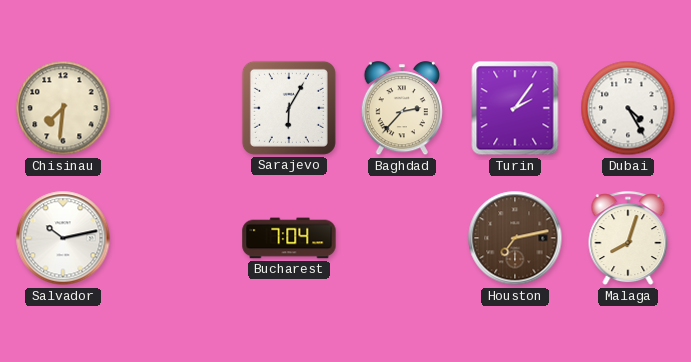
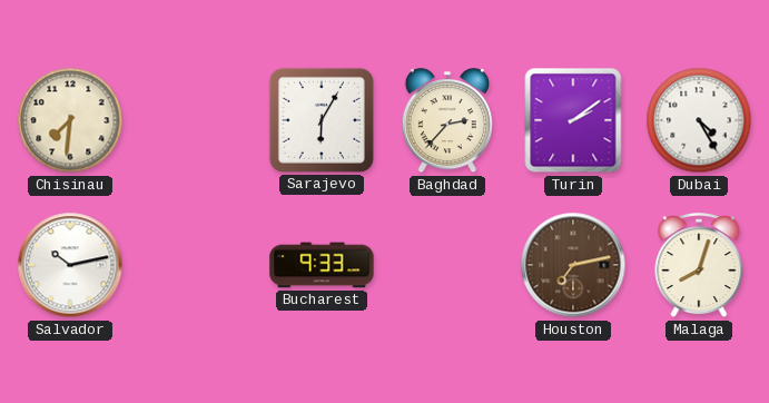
Turin: 2:06 -> 2:09
Bucharest: 7:04 -> 9:33
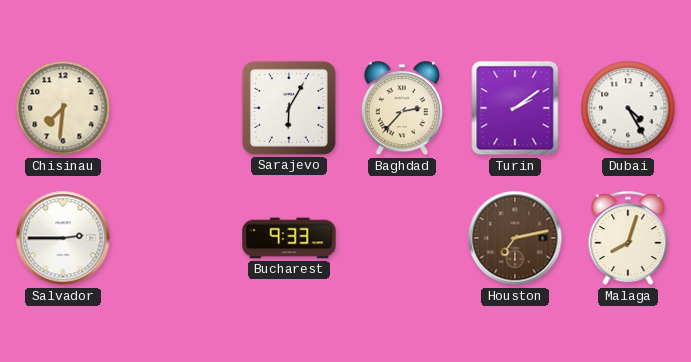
Salvador: 10:13 -> 2:45
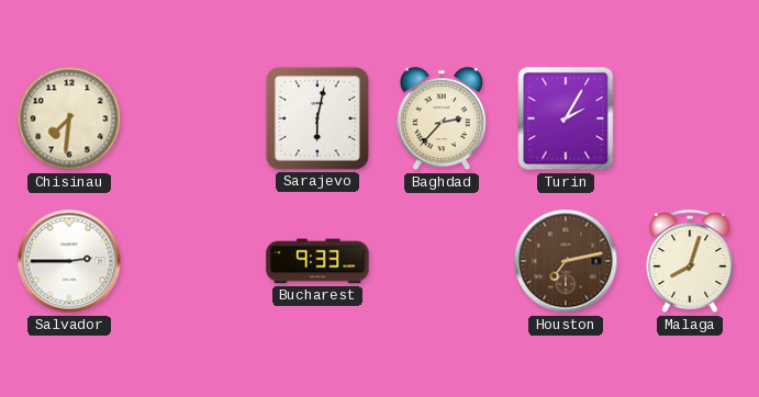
Sarajevo: 6:05 -> 6:02
Turin: 2:09 -> 2:05
Dubai: 4:25 -> none
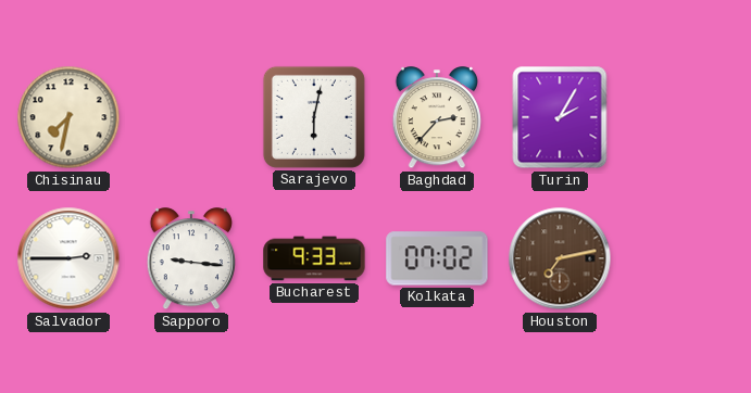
Chisinau: 7:31 -> 7:32
Sapporo: none -> 9:16
Kolkata: none -> 07:02
Malaga: 8:03 -> none
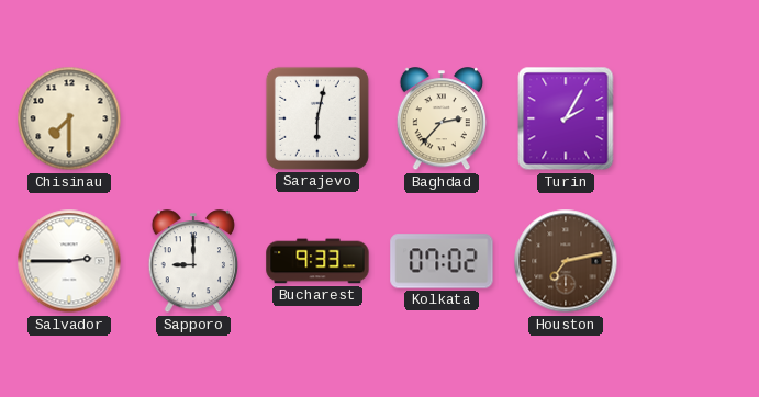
Chisinau: 7:32 -> 7:30
Sapporo: 9:16 -> 9:00
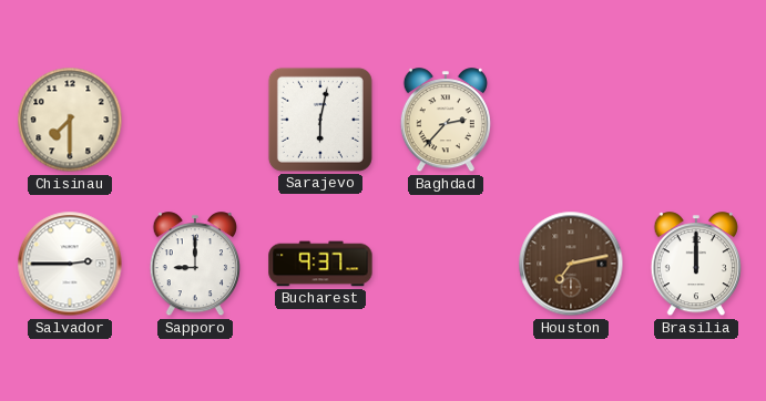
Turin: 2:05 -> none
Bucharest: 9:33 -> 9:37
Kolkata: 07:02 -> none
Brasilia: none -> 12:00
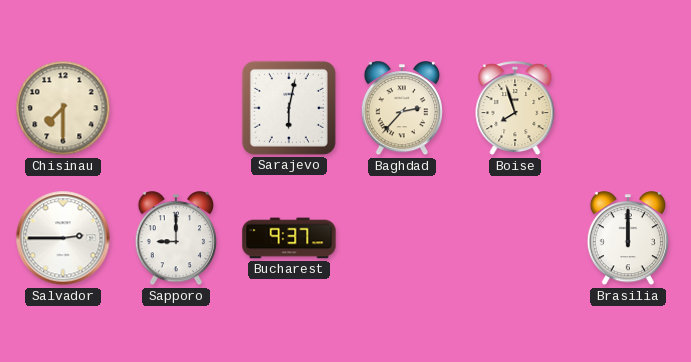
Boise: none -> 7:57
Houston: 7:13 -> none
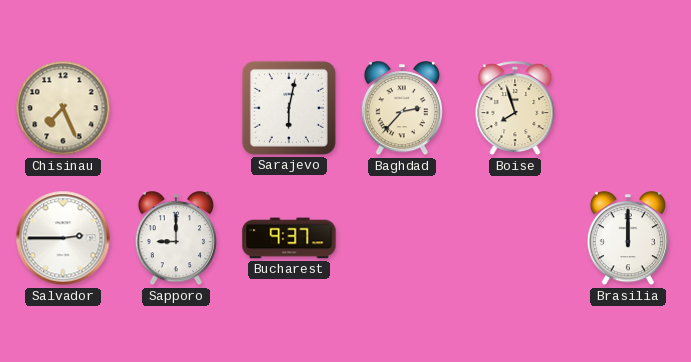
Chisinau: 7:30 -> 7:26
